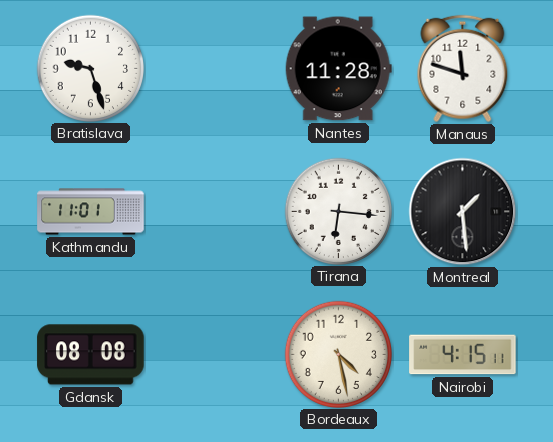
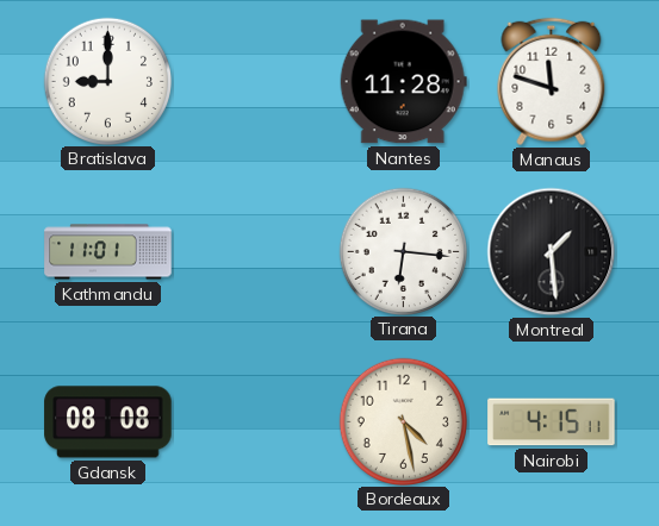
Bratislava: 9:27 -> 9:00
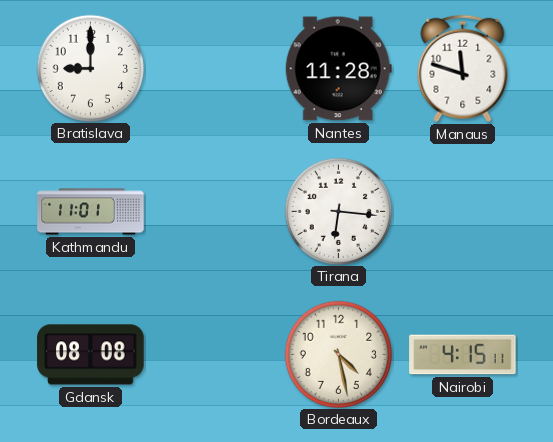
Montreal: 1:29 -> none
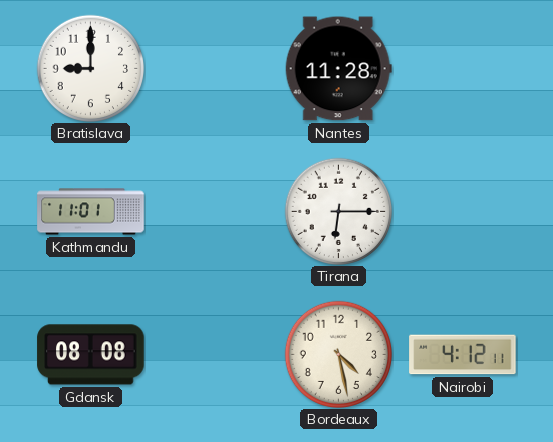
Manaus: 11:48 -> none
Tirana: 6:16 -> 6:15
Nairobi: 4:15 -> 4:12
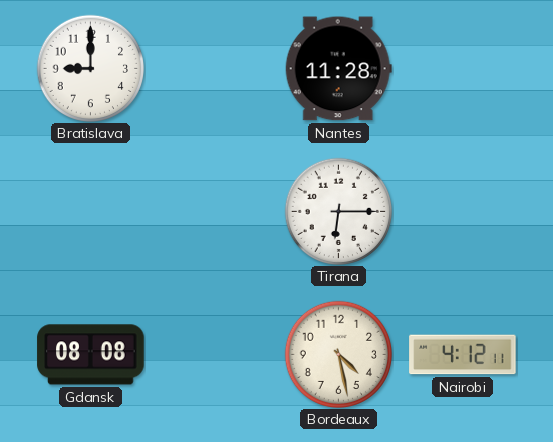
Kathmandu: 11:01 -> none
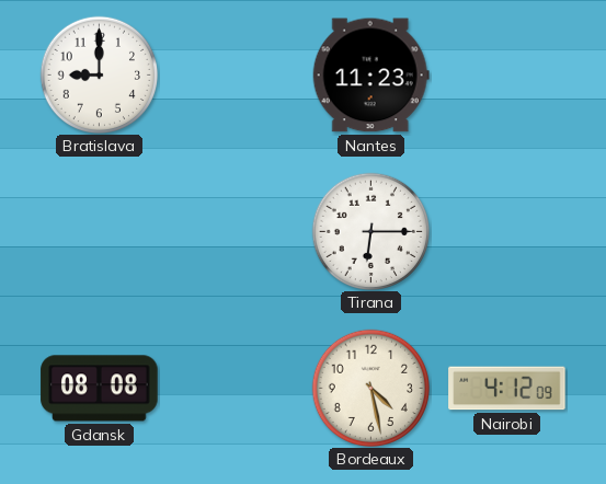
Nantes: 11:28 -> 11:23
Nairobi: 4:12:11 -> 4:12:09
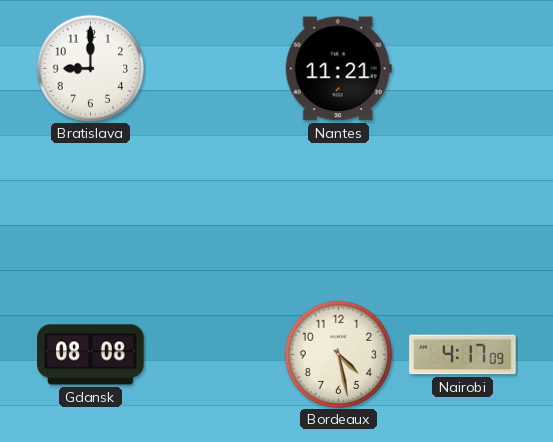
Nantes: 11:23 -> 11:21
Tirana: 6:15 -> none
Nairobi: 4:12 -> 4:17
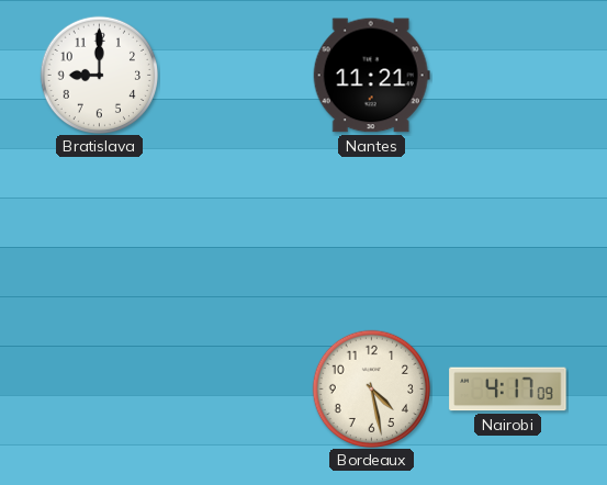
Gdansk: 08:08 -> none
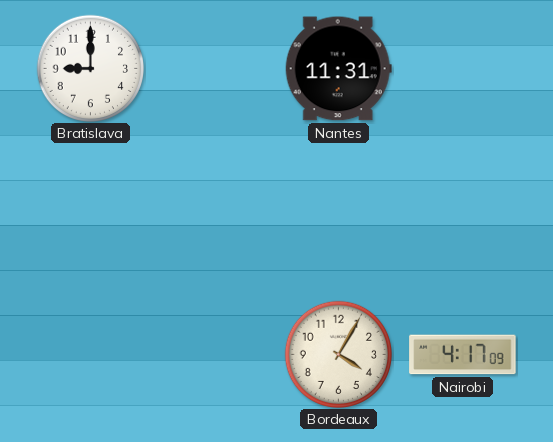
Nantes: 11:21 -> 11:31
Bordeaux: 4:28 -> 4:05
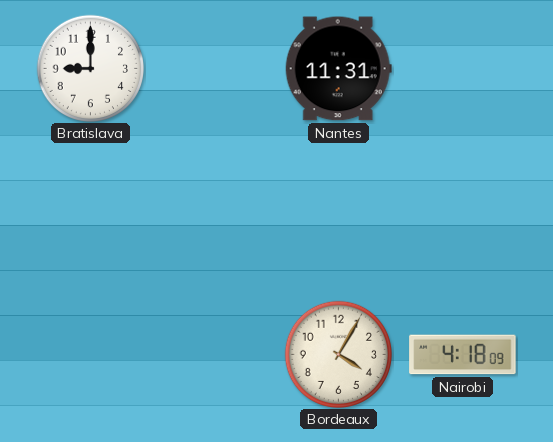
Nairobi: 4:17 -> 4:18
